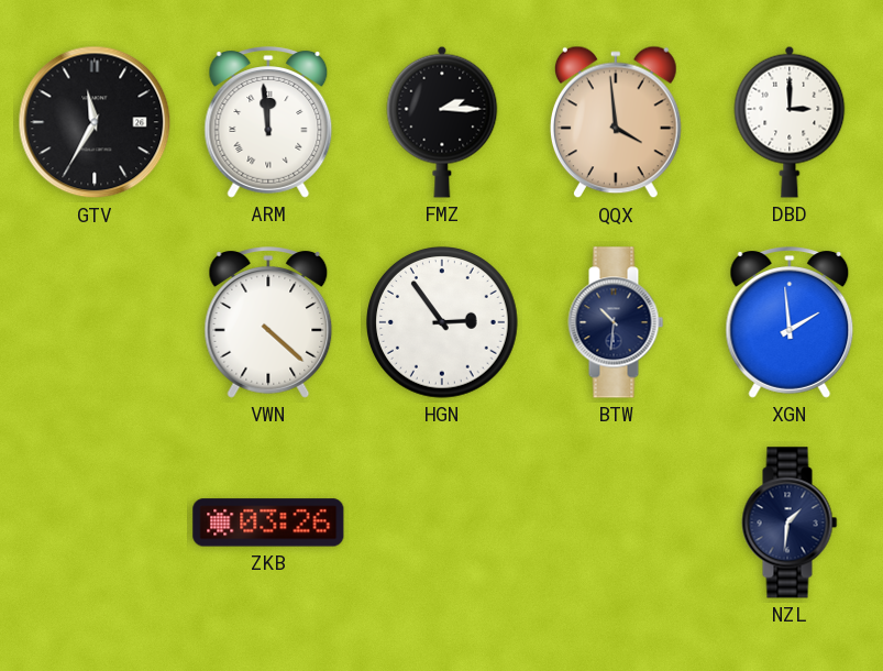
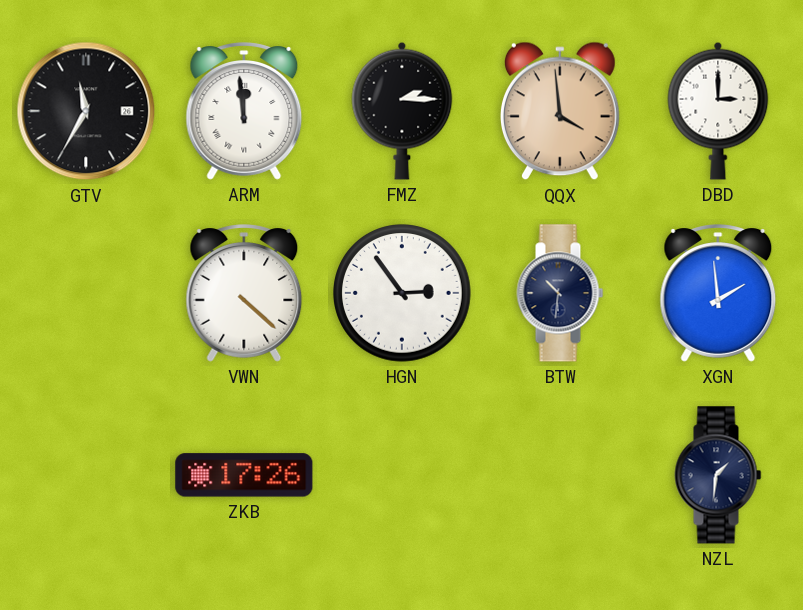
ZKB: 03:26 -> 17:26
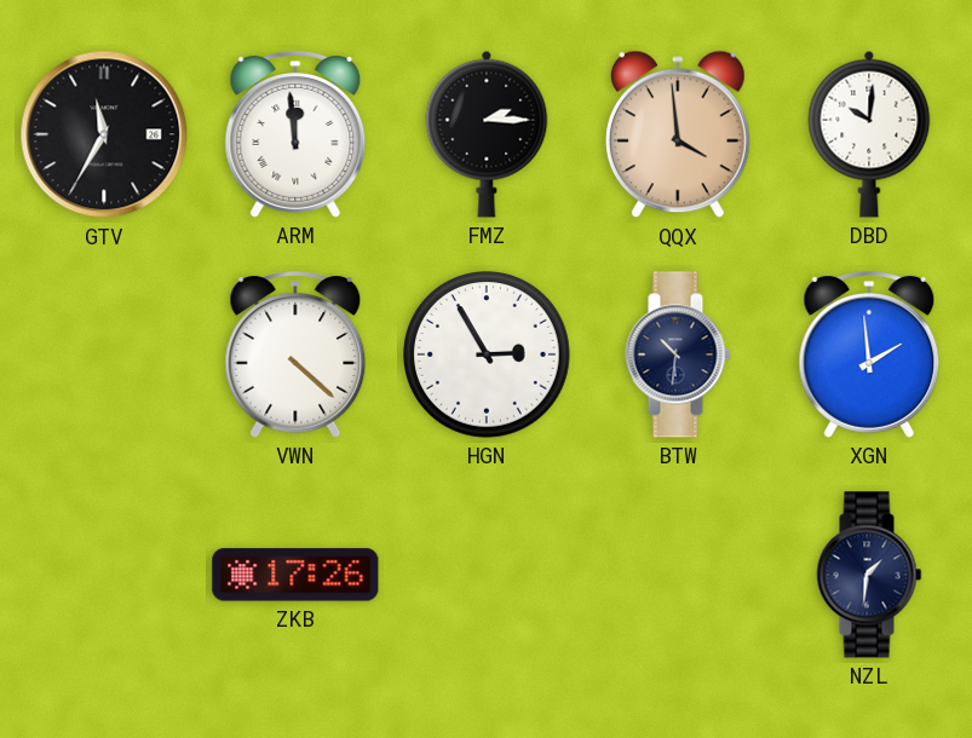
DBD: 3:00 -> 10:01
HGN: 2:54 -> 2:55
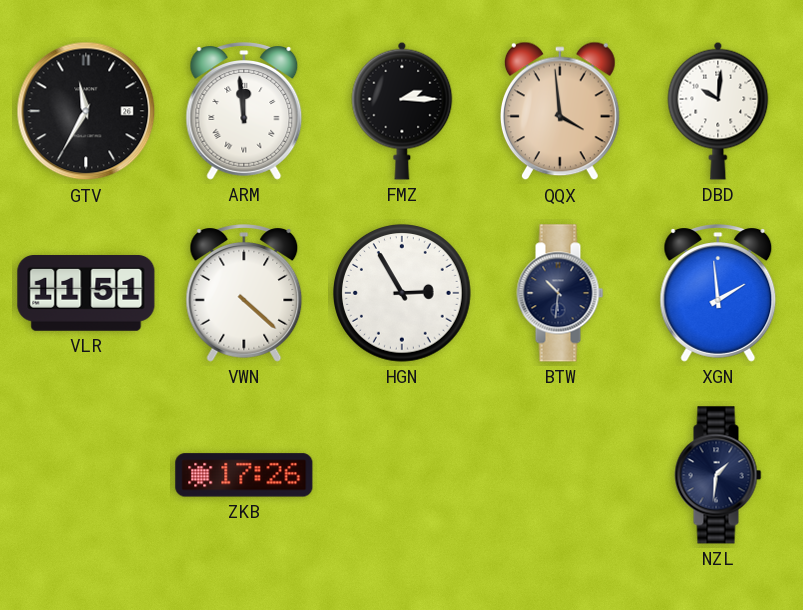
VLR: none -> 11:51
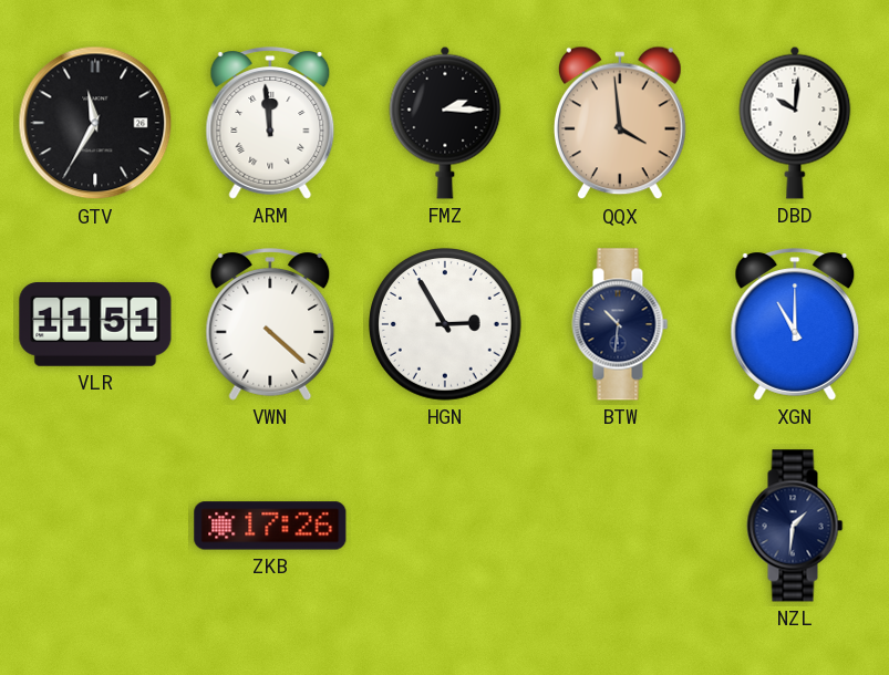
XGN: 1:59 -> 11:00
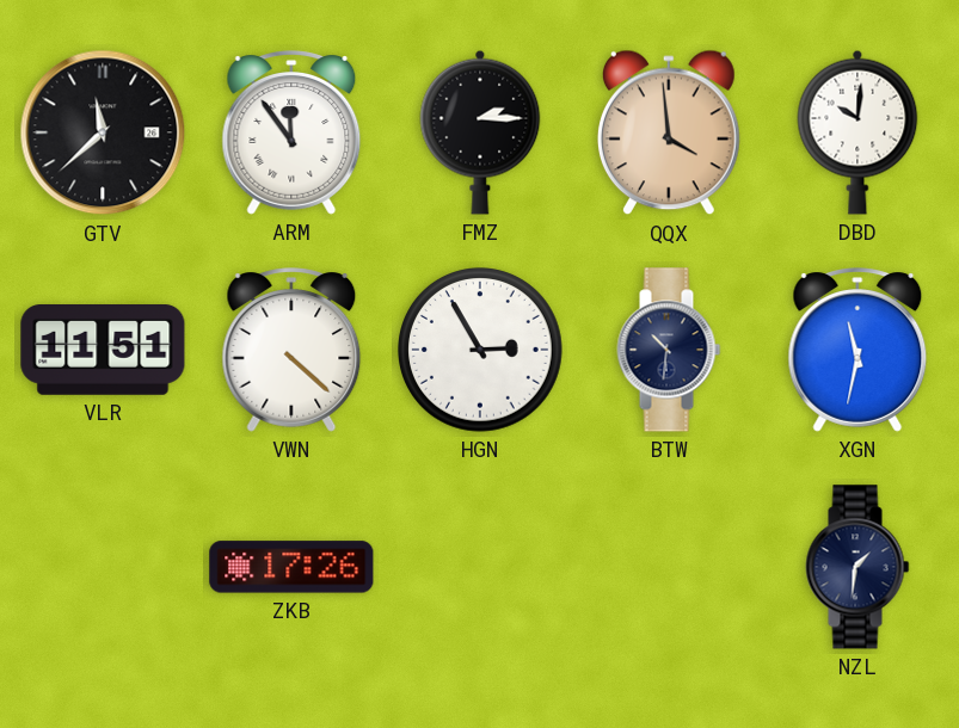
GTV: 11:35 -> 11:38
ARM: 11:59 -> 11:54
XGN: 11:00 -> 11:32
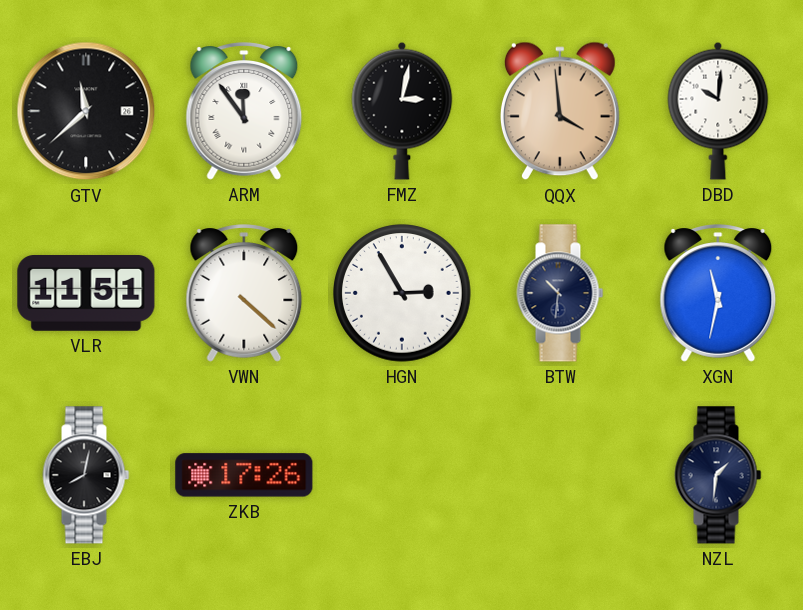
FMZ: 2:15 -> 3:02
EBJ: none -> 8:02
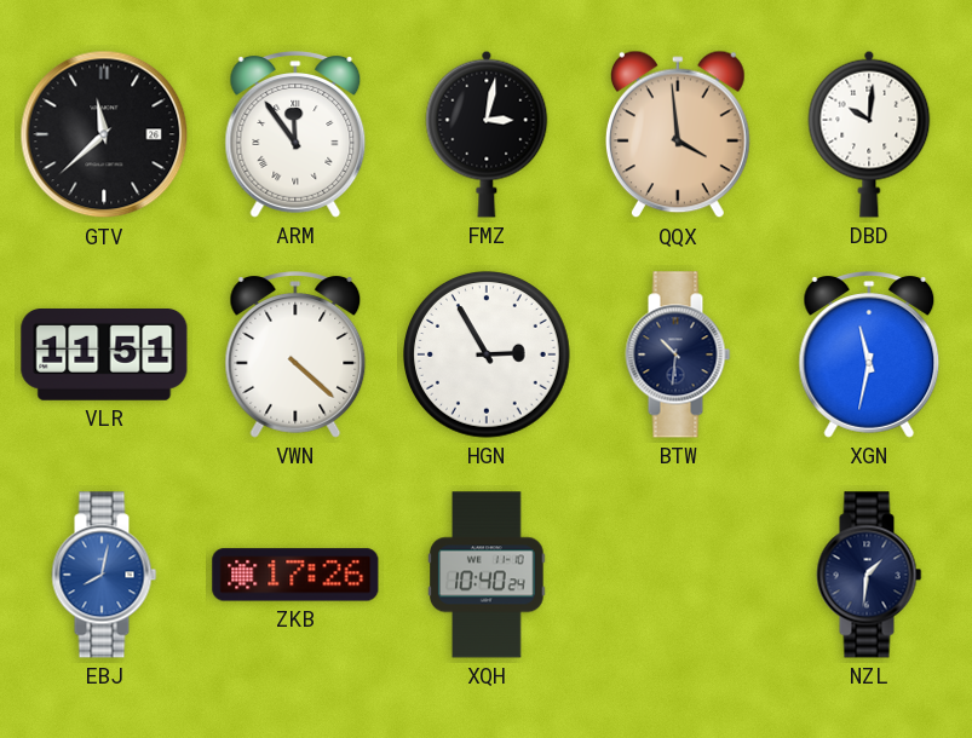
EBJ dial: black -> blue
XQH: none -> 10:40
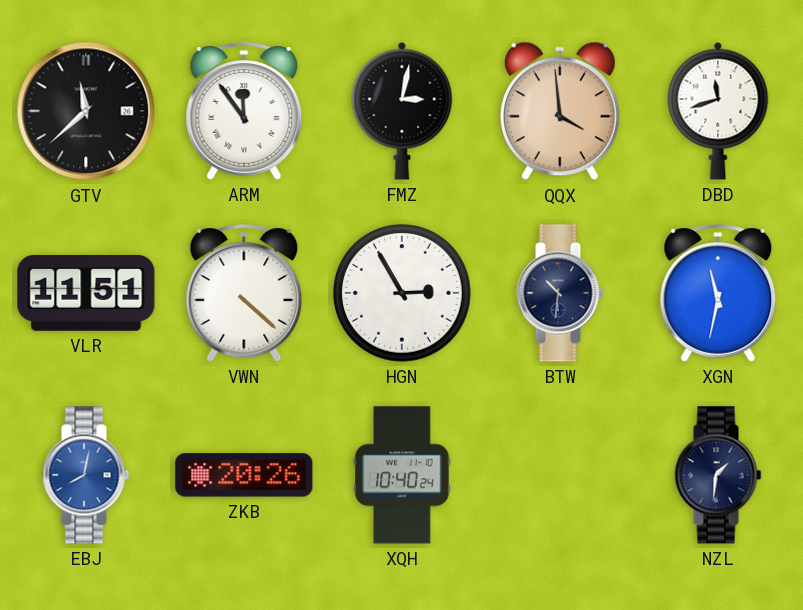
DBD: 10:01 -> 11:42
ZKB: 17:26 -> 20:26
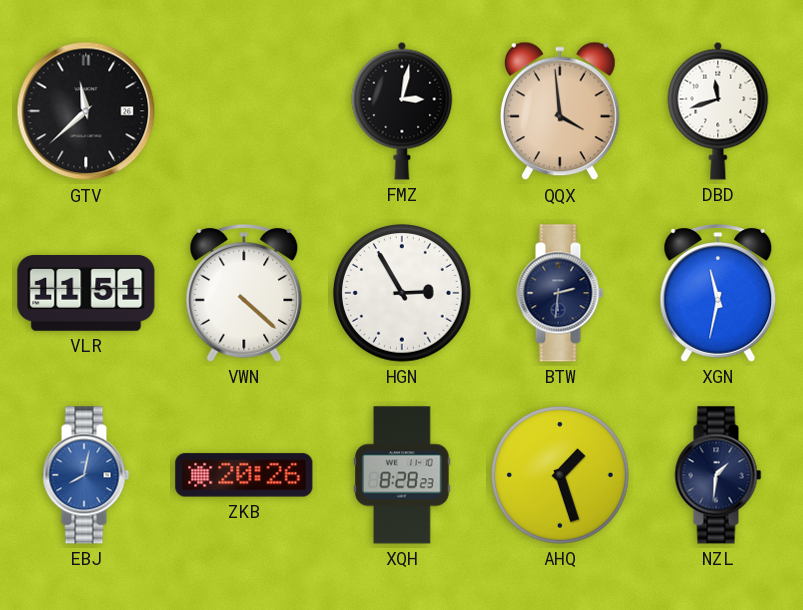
ARM: 11:54 -> none
BTW: 10:31 -> 2:31
XQH: 10:40 -> 8:28
AHQ: none -> 1:27
